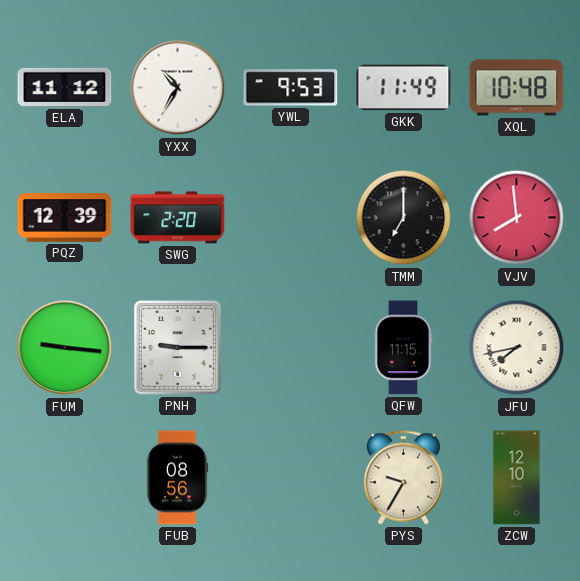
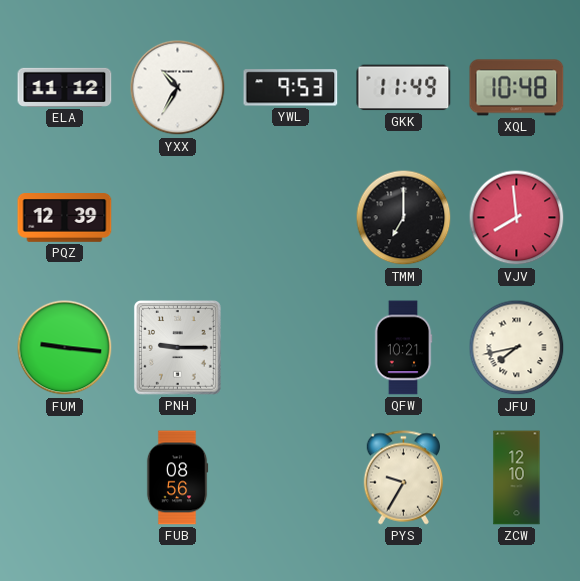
SWG: 2:20 -> none
QFW: 11:15 -> 10:21
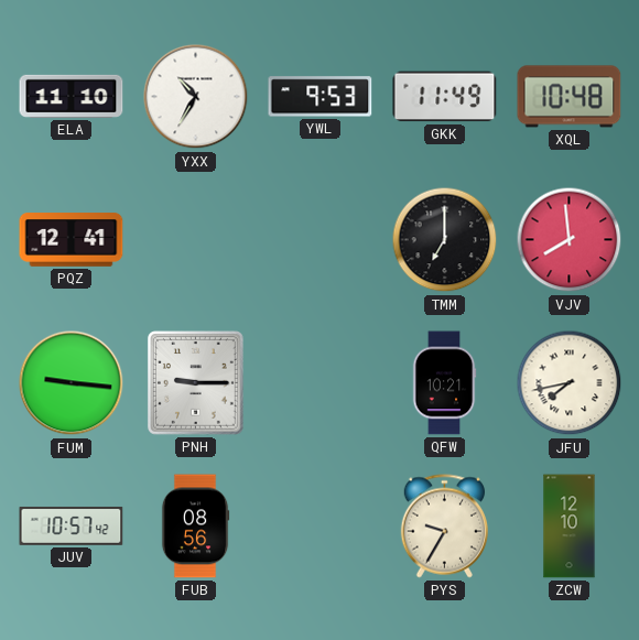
ELA: 11:12 -> 11:10
PQZ: 12:39 -> 12:41
JUV: none -> 10:57
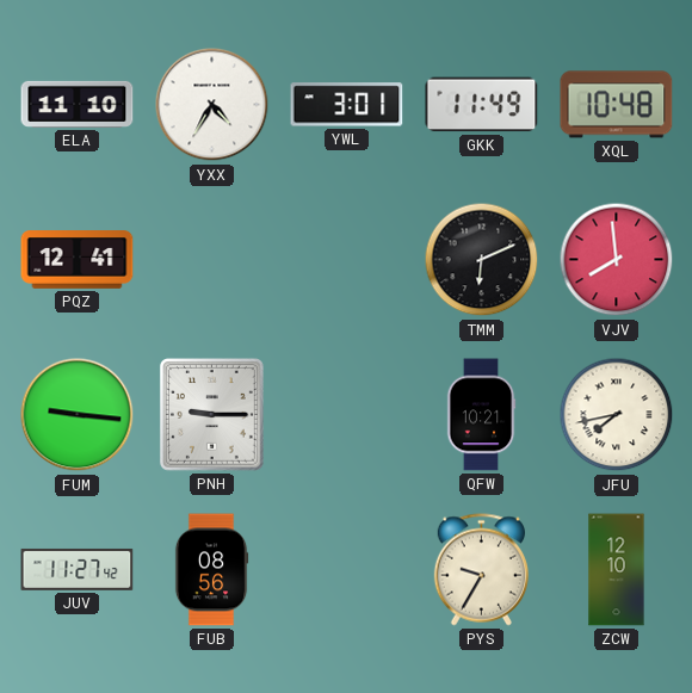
YXX: 10:35 -> 4:35
YWL: 9:53 -> 3:01
TMM: 7:00 -> 6:11
JUV: 10:57 -> 11:27
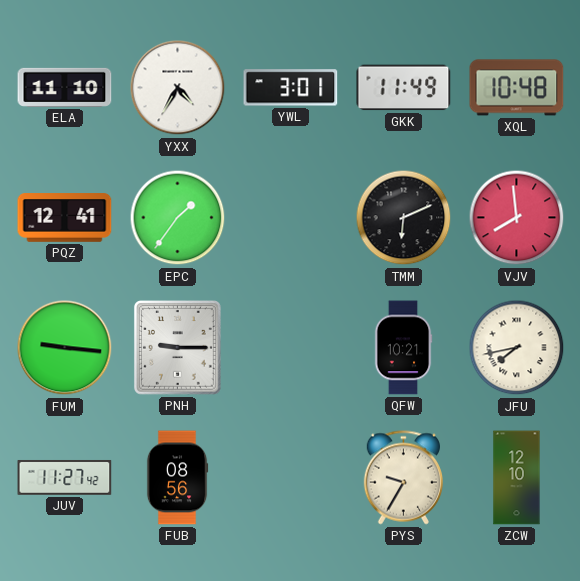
EPC: none -> 1:36
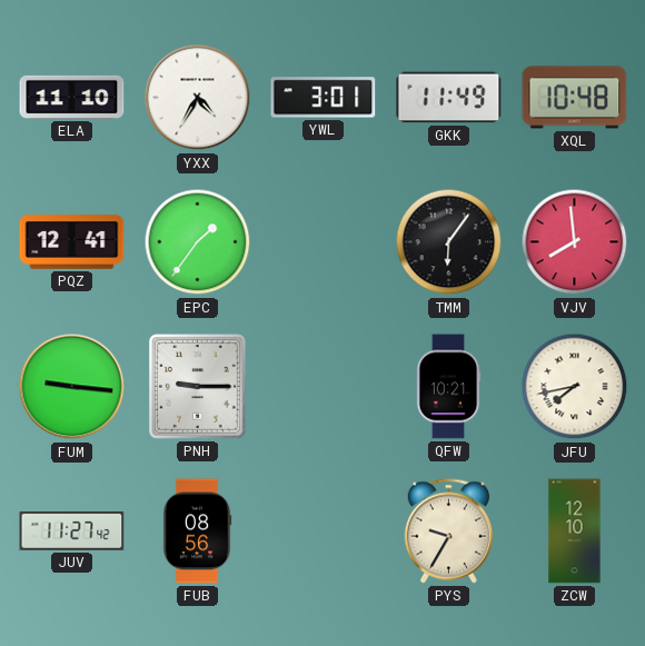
TMM: 6:11 -> 6:06
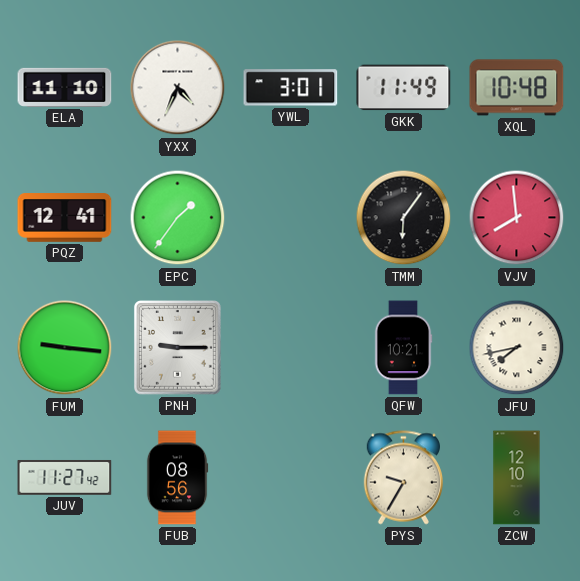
YXX: 4:35 -> 4:34
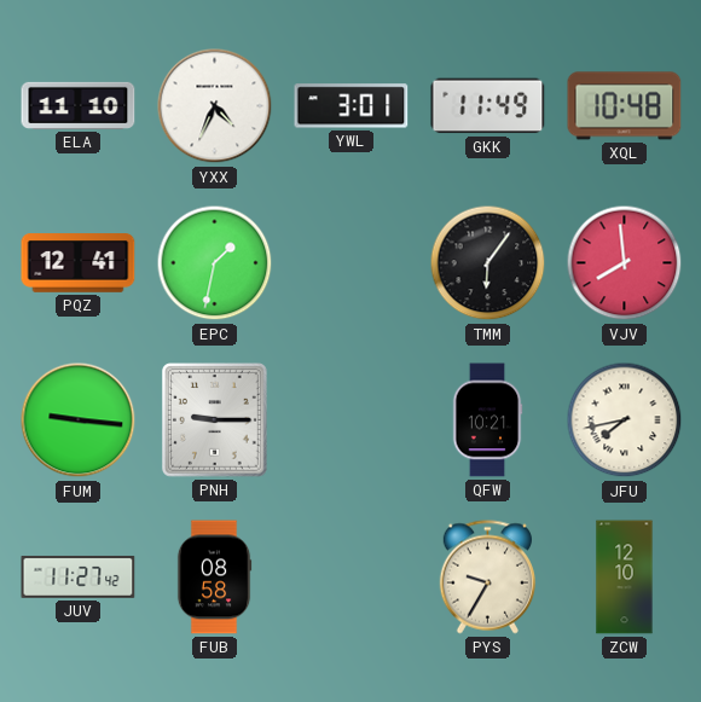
EPC: 1:36 -> 1:32
FUB: 08:56 -> 08:58
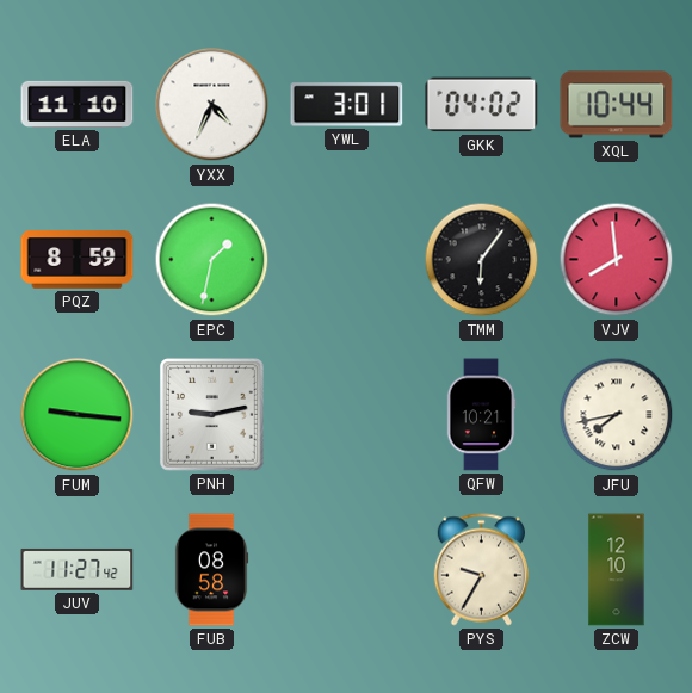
GKK: 11:49 -> 04:02
XQL: 10:48 -> 10:44
PQZ: 12:41 -> 8:59
PNH: 9:15 -> 9:13
